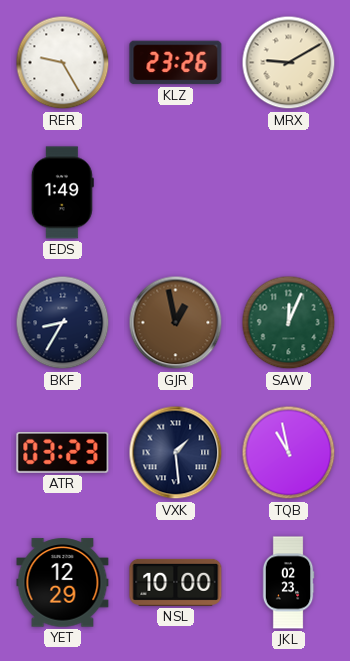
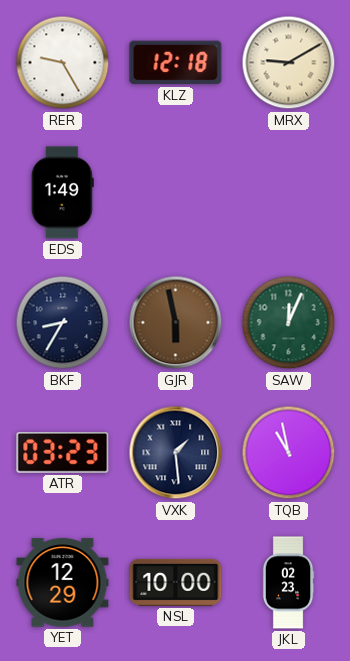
KLZ: 23:26 -> 12:18
GJR: 12:58 -> 5:58
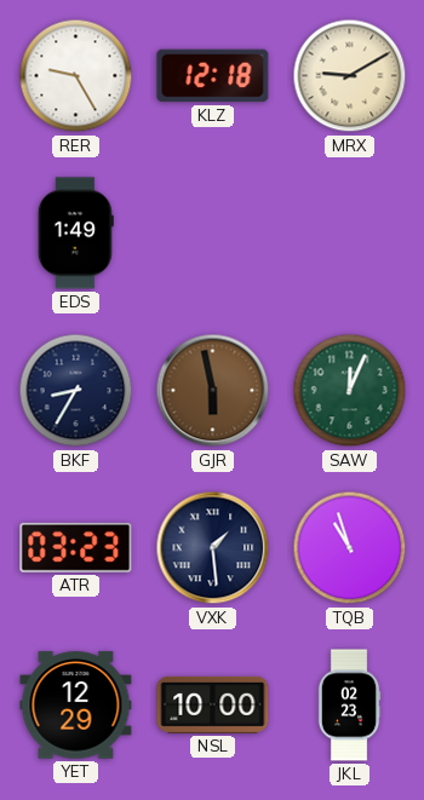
TQB: 10:58 -> 10:57
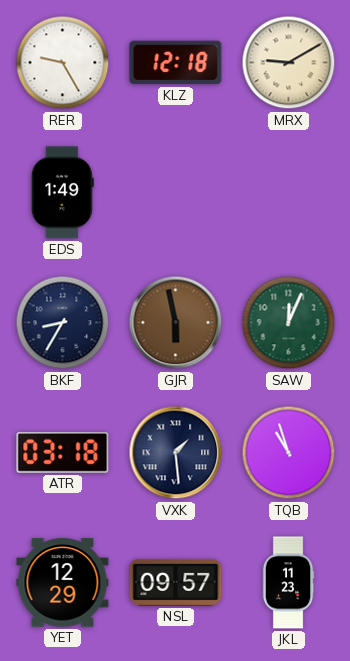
ATR: 03:23 -> 03:18
NSL: 10:00 -> 09:57
JKL: 02:23 -> 11:23
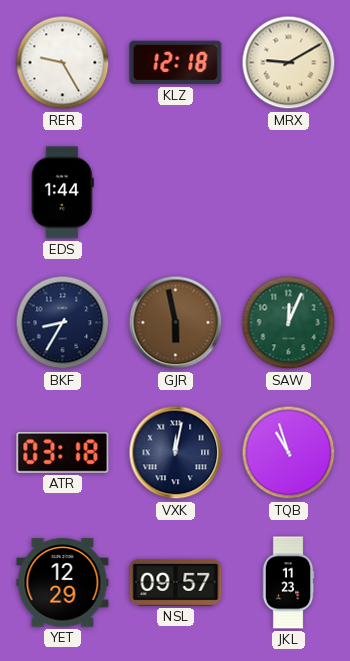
EDS: 1:49 -> 1:44
VXK: 1:29 -> 12:02
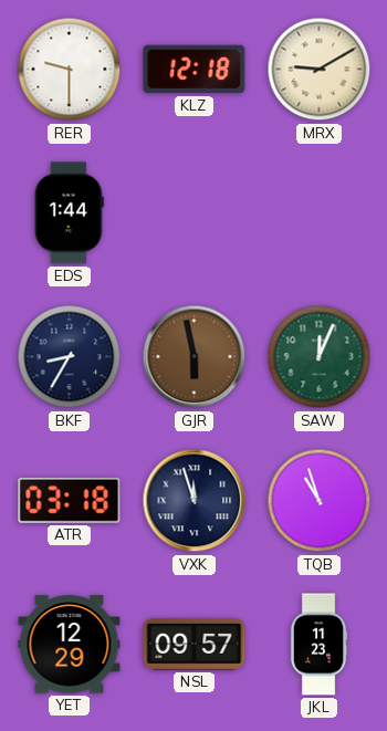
RER: 9:25 -> 9:30
VXK: 12:02 -> 11:57
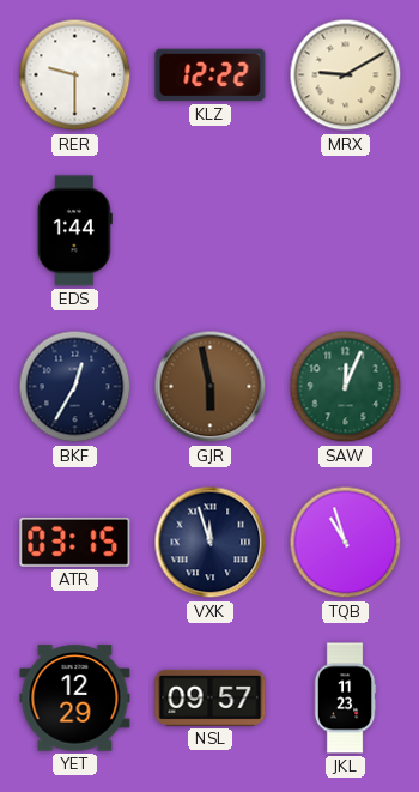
KLZ: 12:18 -> 12:22
BKF: 8:35 -> 12:35
ATR: 03:18 -> 03:15
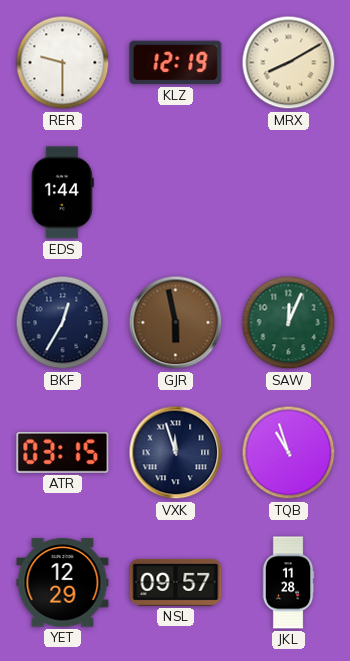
KLZ: 12:22 -> 12:19
MRX: 9:10 -> 8:10
JKL: 11:23 -> 11:28
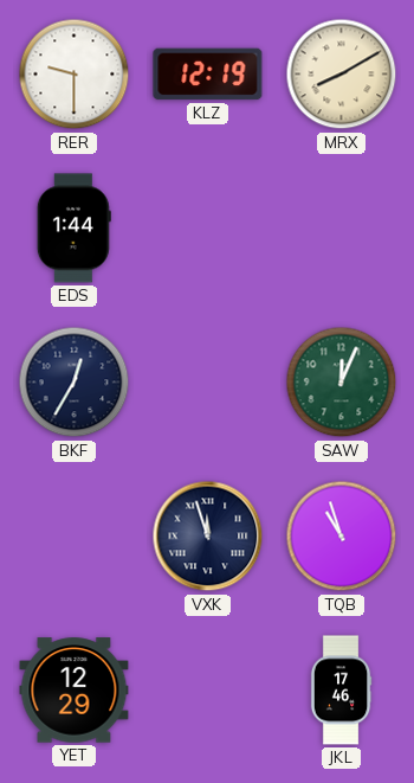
GJR: 5:58 -> none
ATR: 03:15 -> none
NSL: 09:57 -> none
JKL: 11:28 -> 17:46
